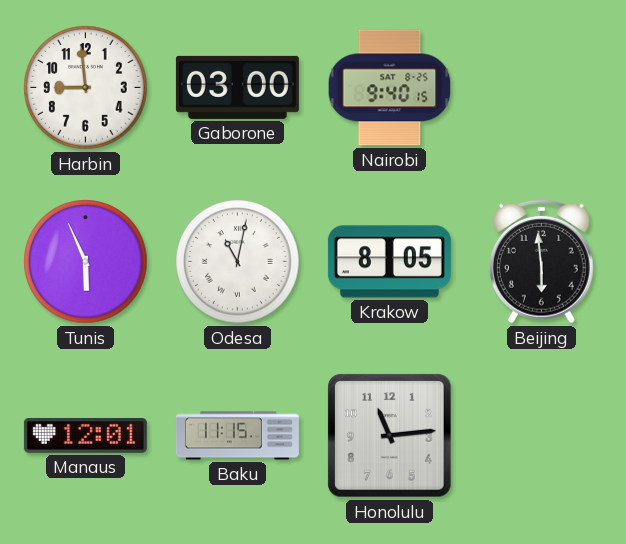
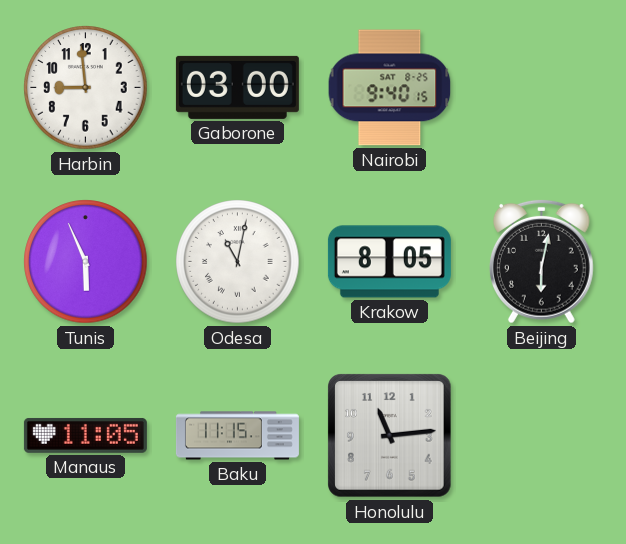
Beijing: 5:59 -> 6:02
Manaus: 12:01 -> 11:05
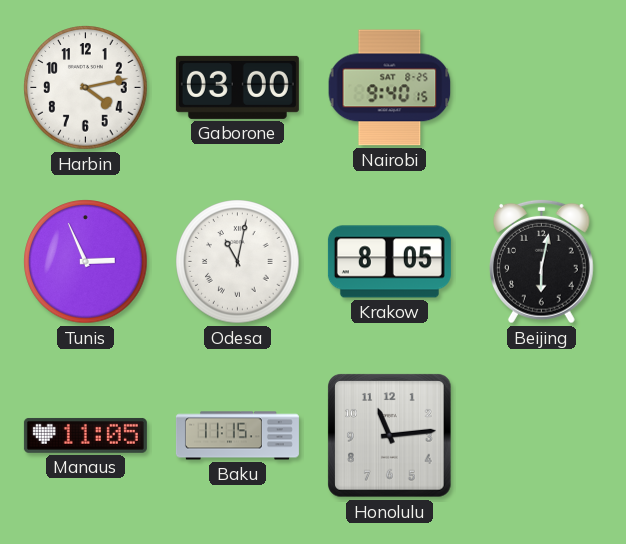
Harbin: 8:59 -> 4:13
Tunis: 5:56 -> 2:56
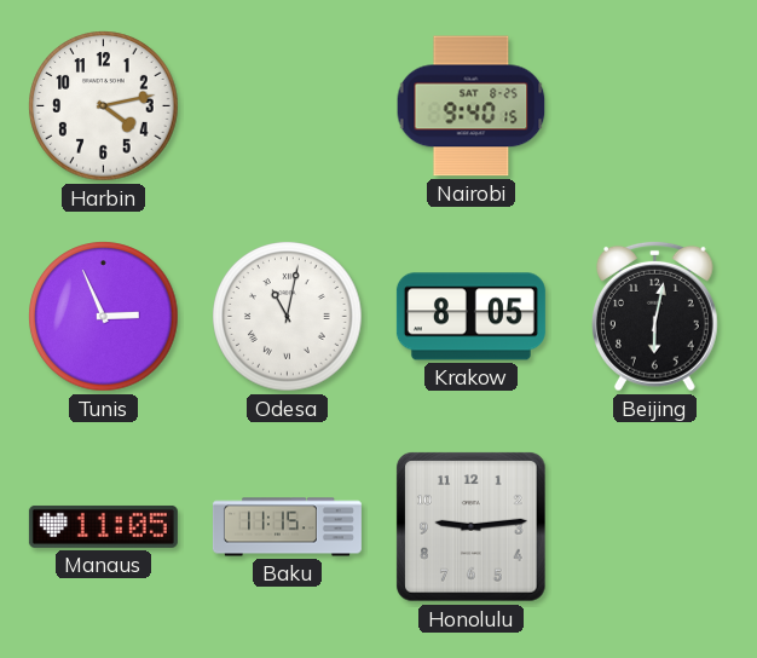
Gaborone: 03:00 -> none
Honolulu: 11:14 -> 9:14
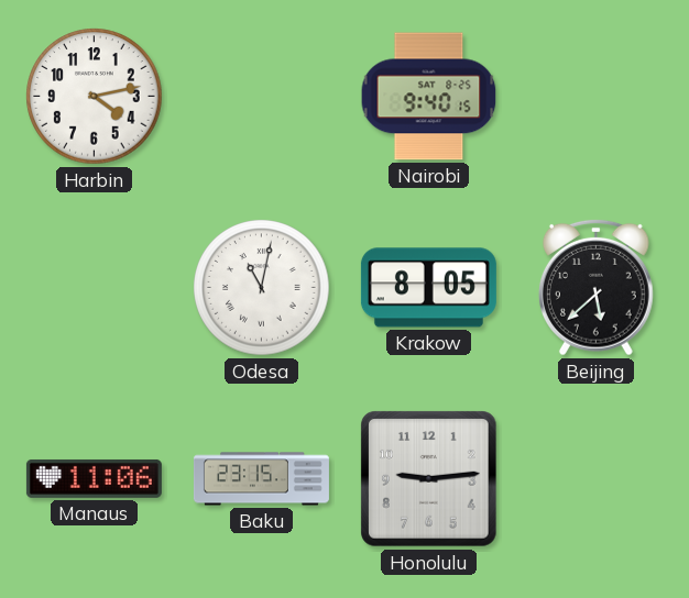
Tunis: 2:56 -> none
Beijing: 6:02 -> 5:38
Manaus: 11:05 -> 11:06
Baku: 11:15 -> 23:15
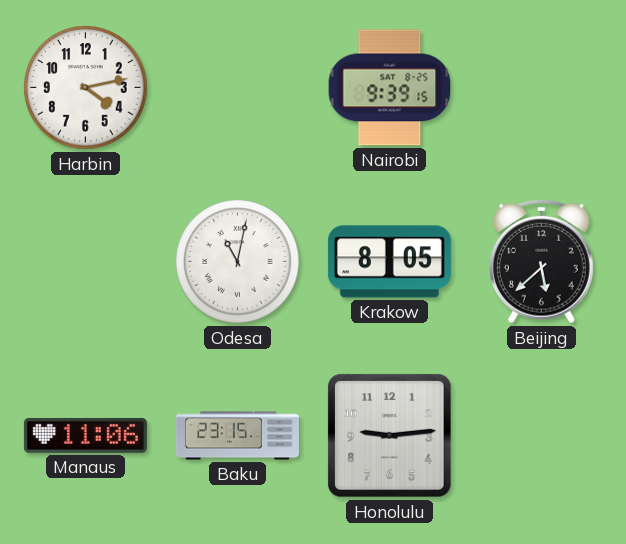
Nairobi: 9:40 -> 9:39
